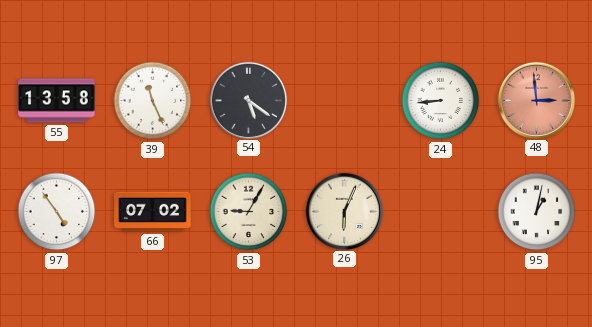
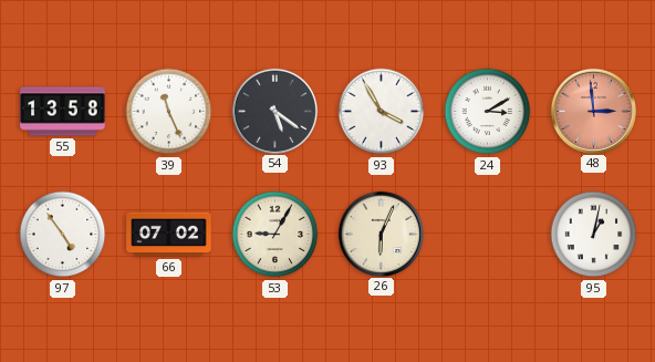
93: none -> 3:55
24: 8:44 -> 3:10
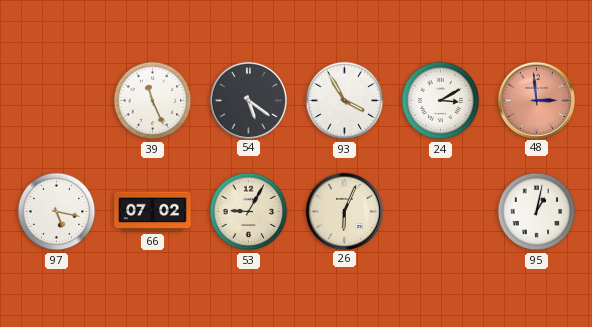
55: 13:58 -> none
97: 4:54 -> 5:17
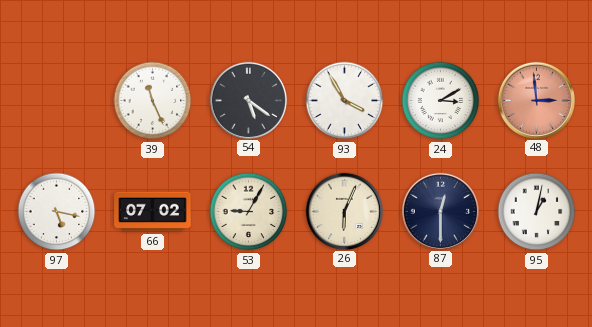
87: none -> 12:30
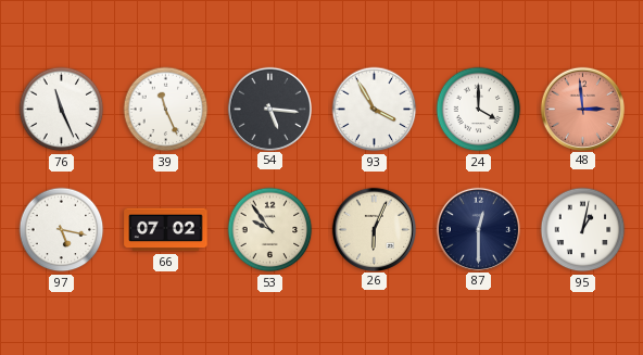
76: none -> 11:26
54: 5:21 -> 5:16
24: 3:10 -> 4:00
53: 9:05 -> 9:54
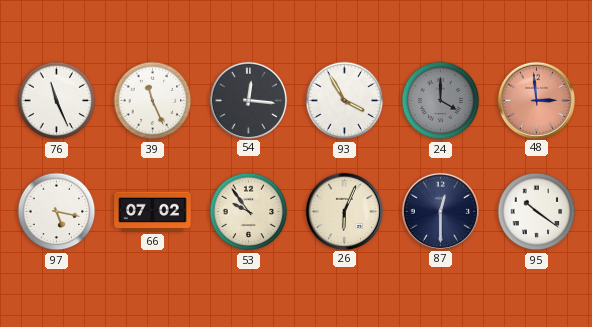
54: 5:16 -> 12:16
24 dial: white -> grey
95: 1:02 -> 10:21
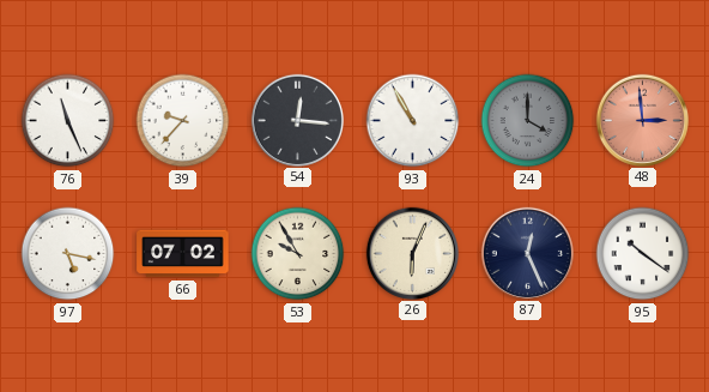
39: 11:26 -> 9:37
93: 3:55 -> 10:55
53: 9:54 -> 9:55
87: 12:30 -> 12:26
